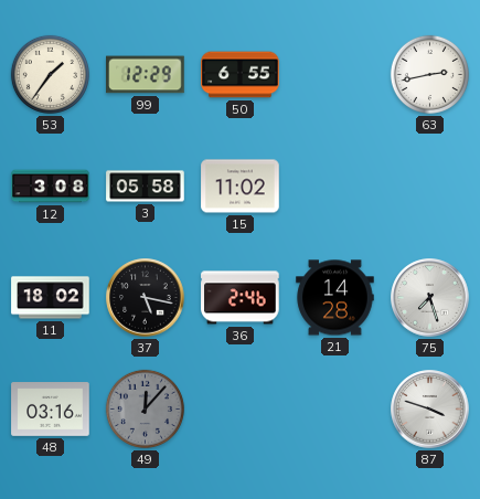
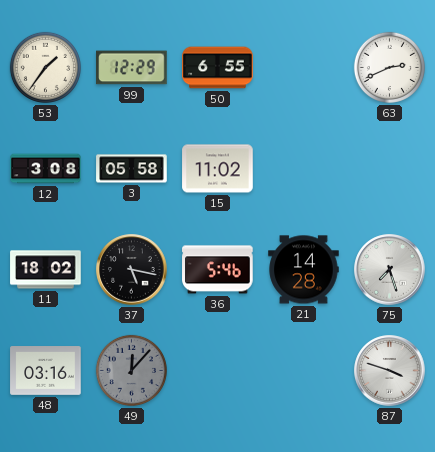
63: 2:43 -> 2:41
36: 2:46 -> 5:46
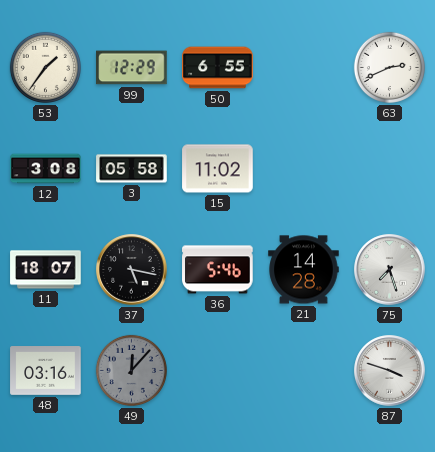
11: 18:02 -> 18:07
